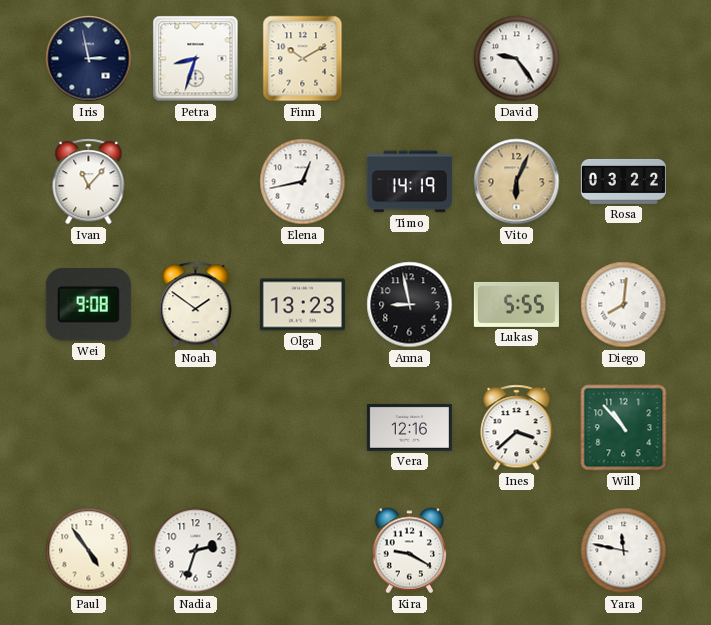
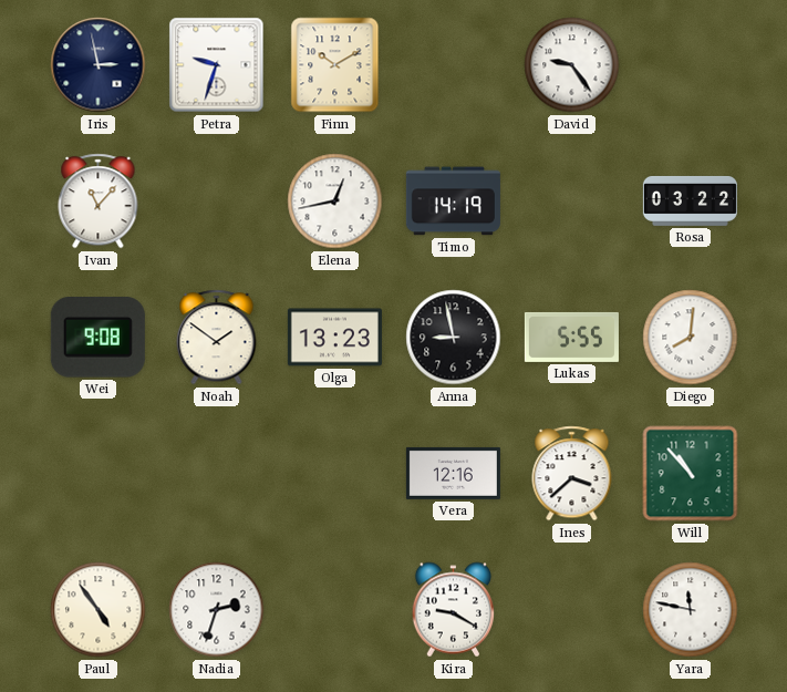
Petra: 8:33 -> 9:33
Vito: 6:04 -> none
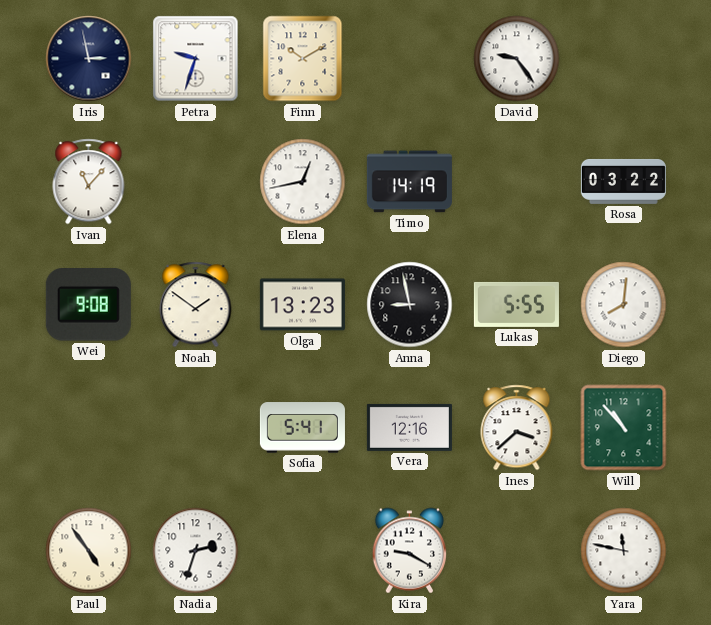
Sofia: none -> 5:41
